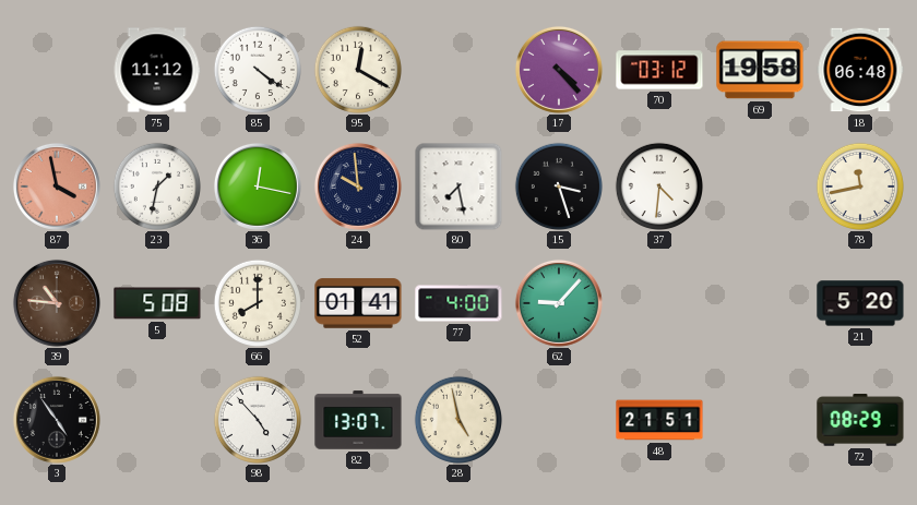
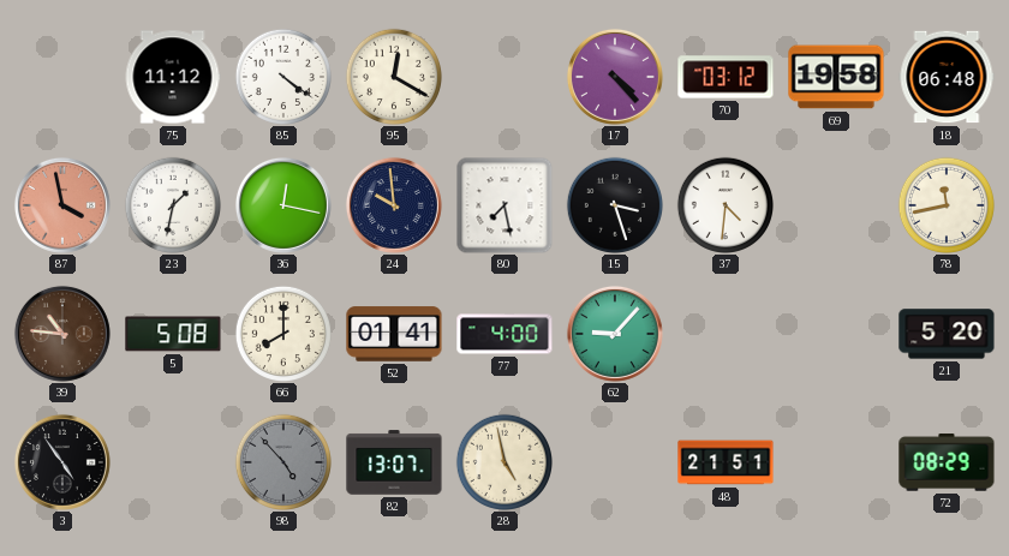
98 dial: white -> grey
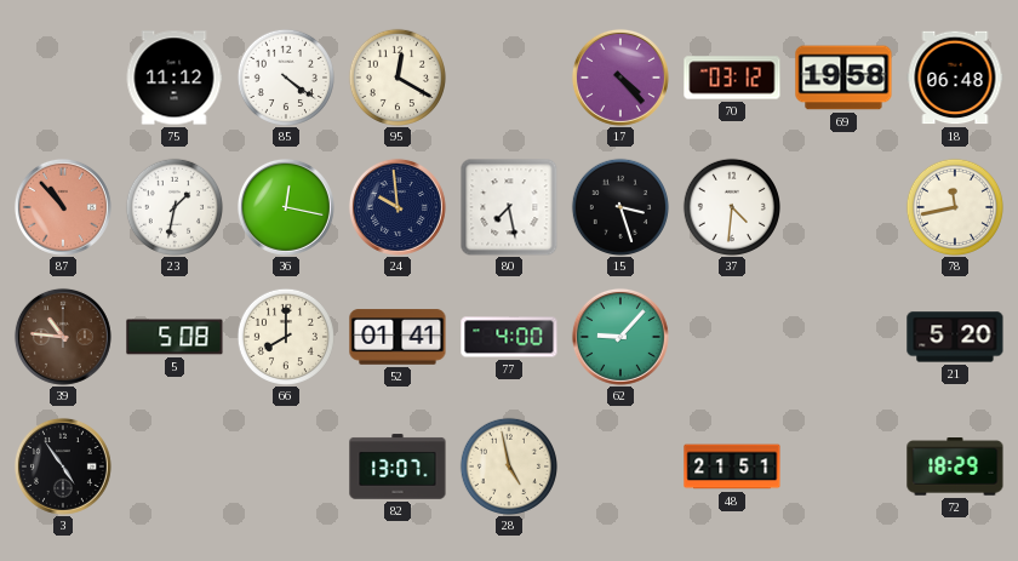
87: 3:58 -> 10:53
98: 4:53 -> none
72: 08:29 -> 18:29
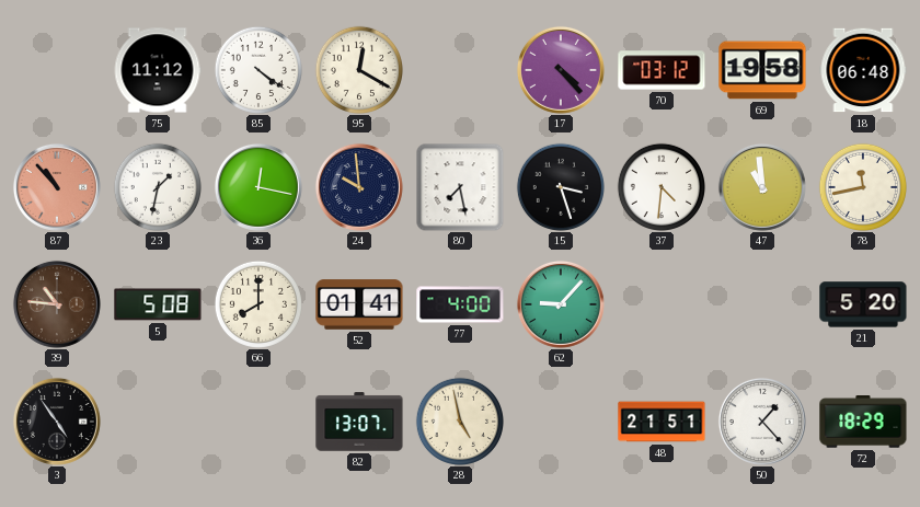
47: none -> 10:59
50: none -> 1:23
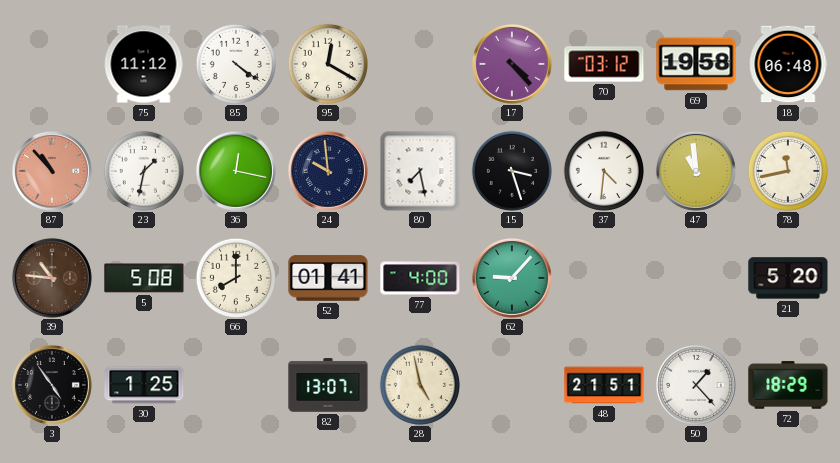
30: none -> 1:25
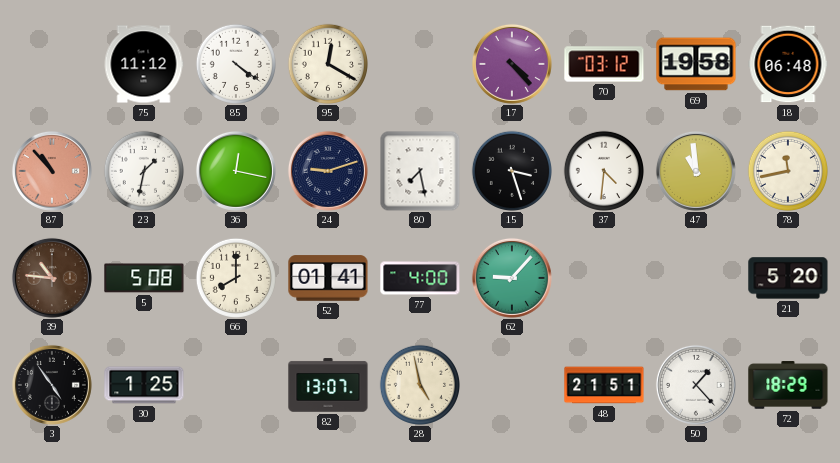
24: 9:59 -> 9:12
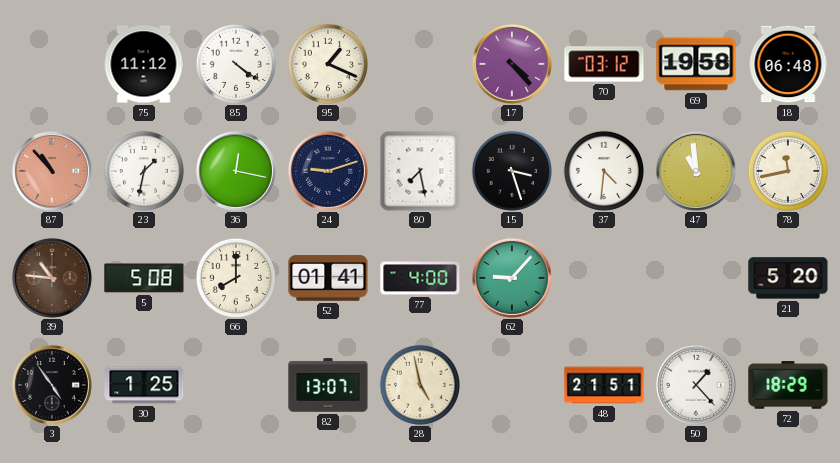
95: 12:20 -> 1:19
